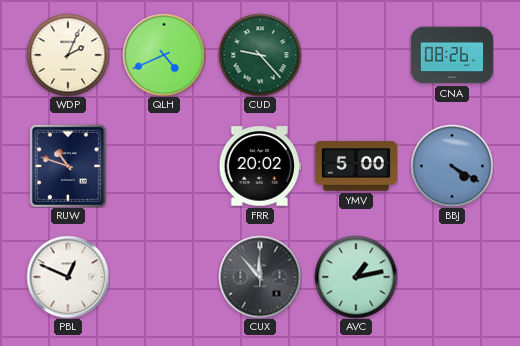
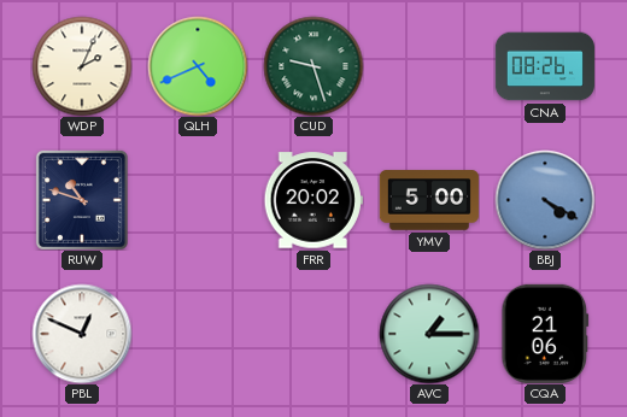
CUD: 9:23 -> 9:27
CUX: 11:53 -> none
AVC: 1:13 -> 1:15
CQA: none -> 21:06
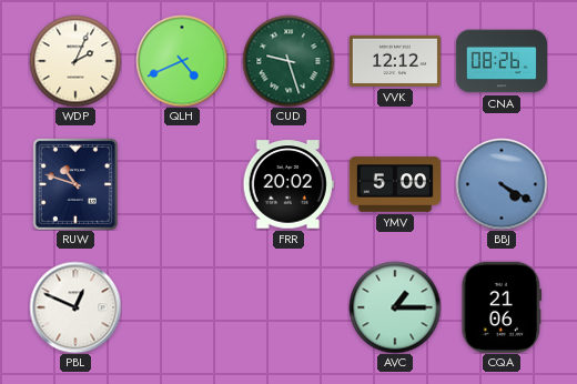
VVK: none -> 12:12
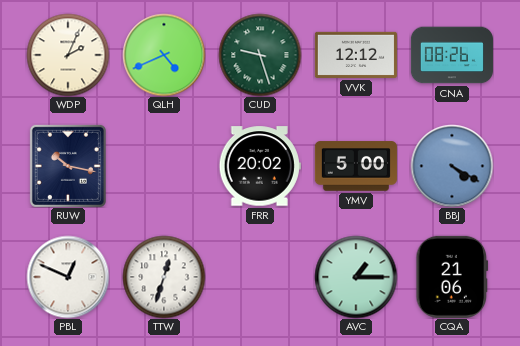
RUW: 10:48 -> 10:17
TTW: none -> 12:33
